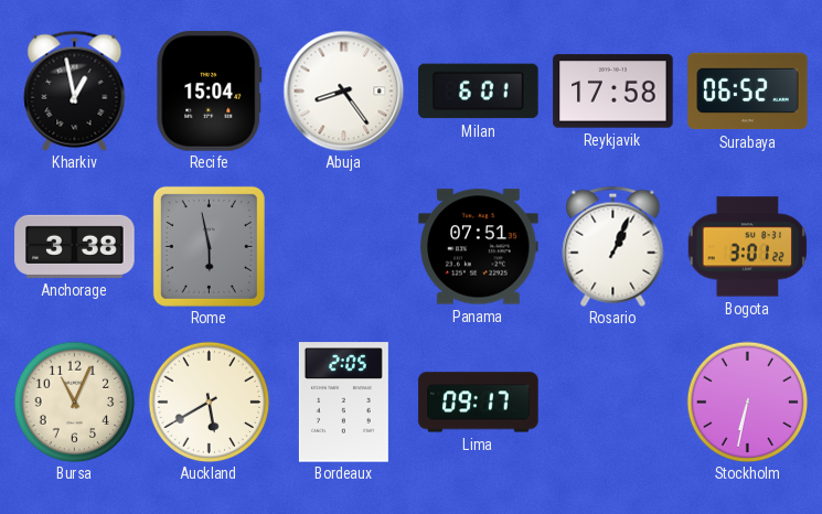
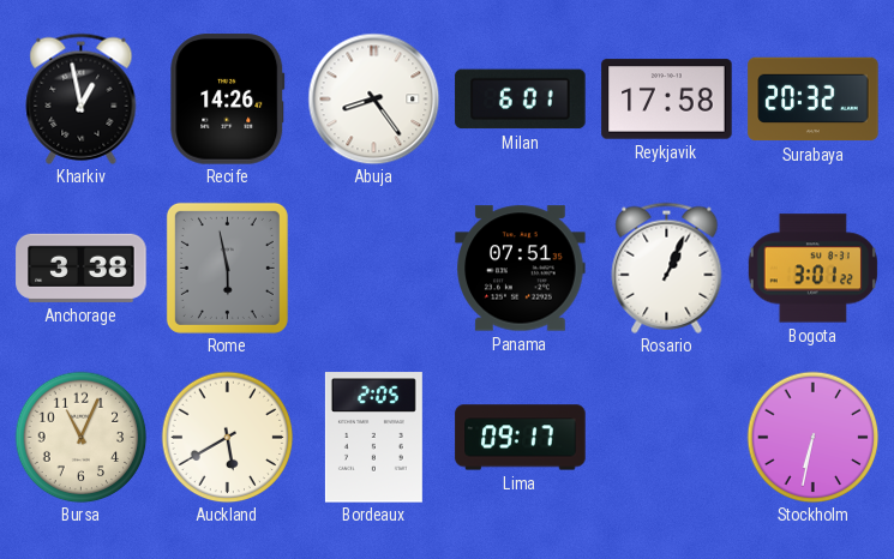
Recife: 15:04 -> 14:26
Surabaya: 06:52 -> 20:32
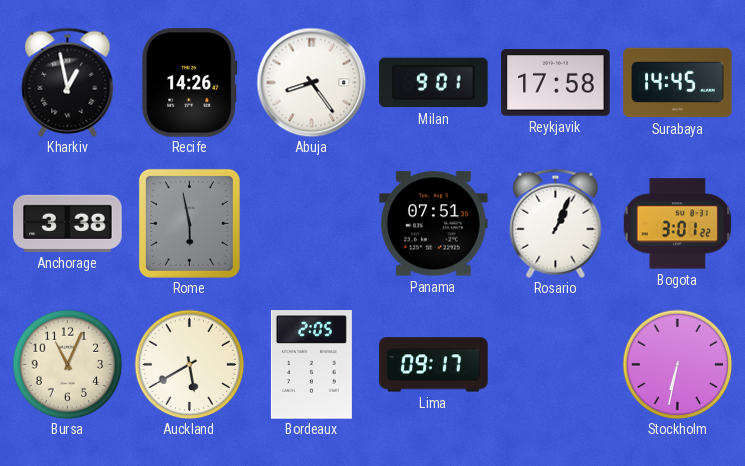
Milan: 6:01 -> 9:01
Surabaya: 20:32 -> 14:45
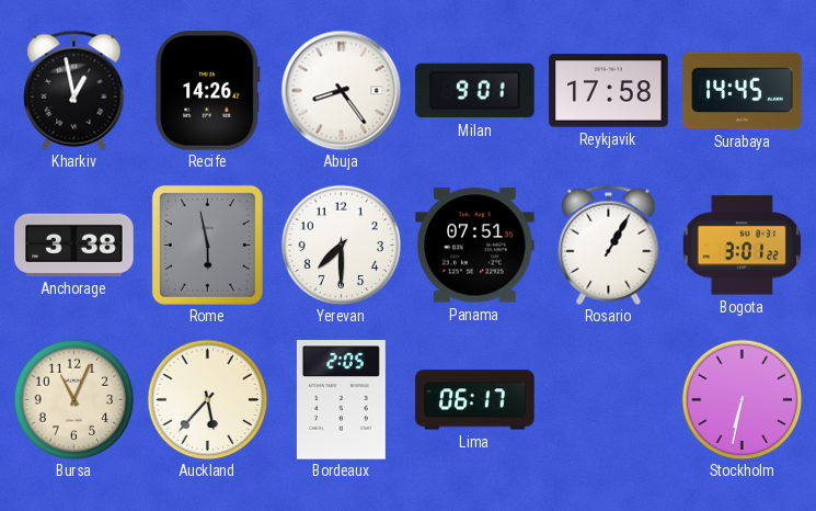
Yerevan: none -> 7:30
Rosario: 1:04 -> 1:05
Auckland: 5:40 -> 5:37
Lima: 09:17 -> 06:17
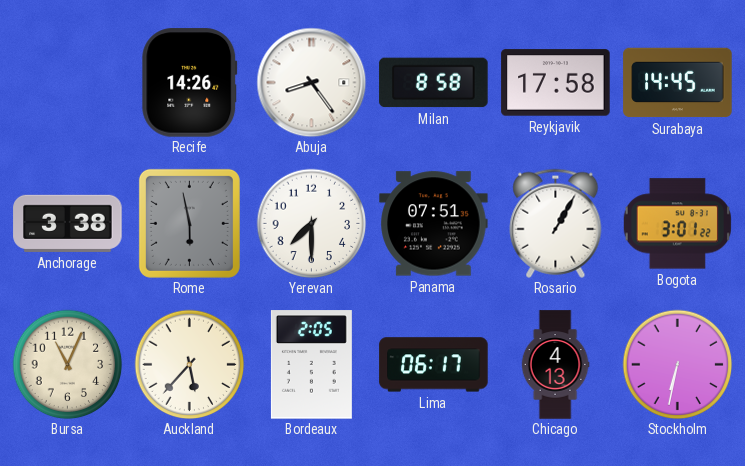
Kharkiv: 12:58 -> none
Milan: 9:01 -> 8:58
Chicago: none -> 4:13
